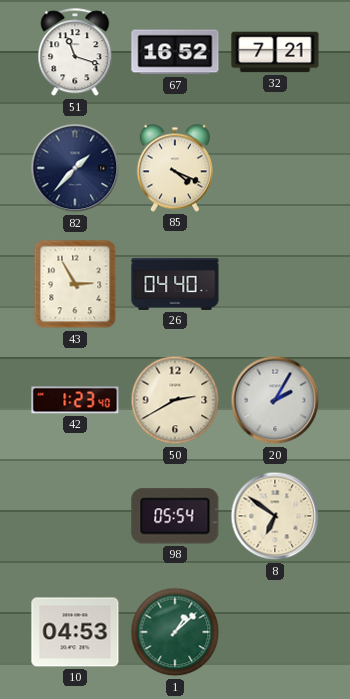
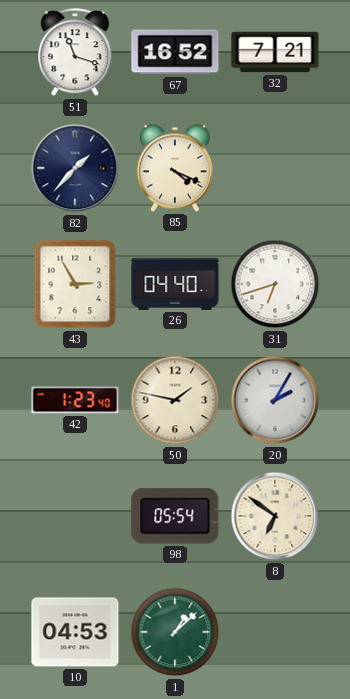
31: none -> 6:42
50: 2:40 -> 1:47
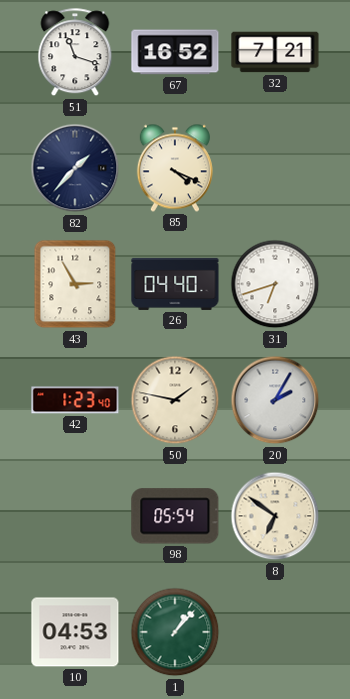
1: 1:08 -> 1:07
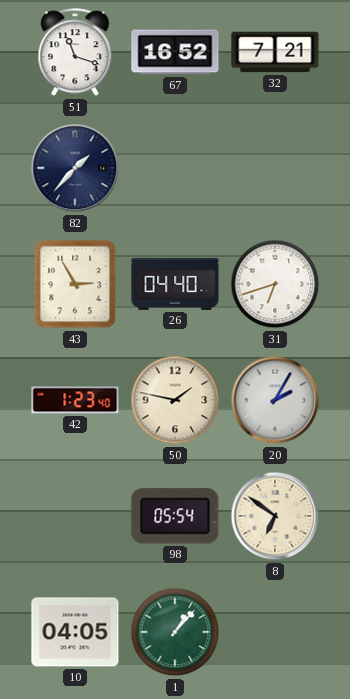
85: 4:19 -> none
10: 04:53 -> 04:05
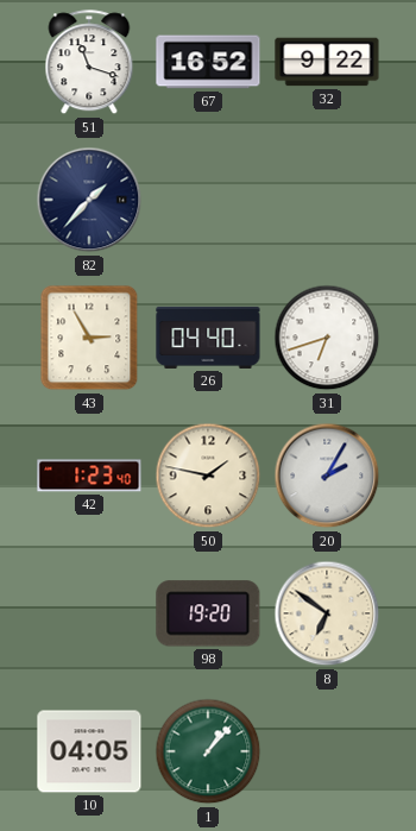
32: 7:21 -> 9:22
98: 05:54 -> 19:20
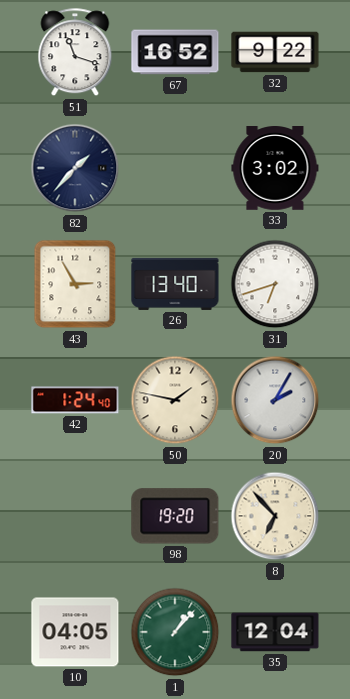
33: none -> 3:02
26: 04:40 -> 13:40
42: 1:23 -> 1:24
8: 6:51 -> 6:53
35: none -> 12:04
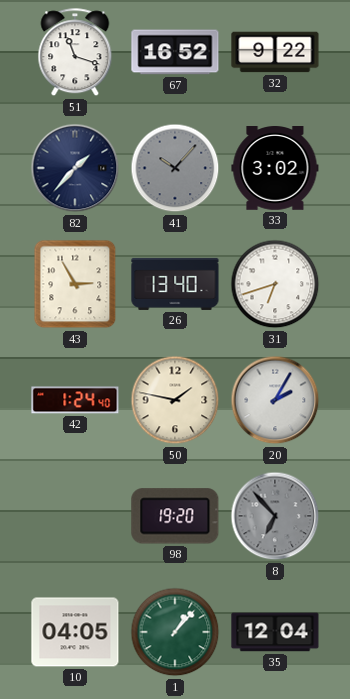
41: none -> 10:07
8 dial: cream -> grey
